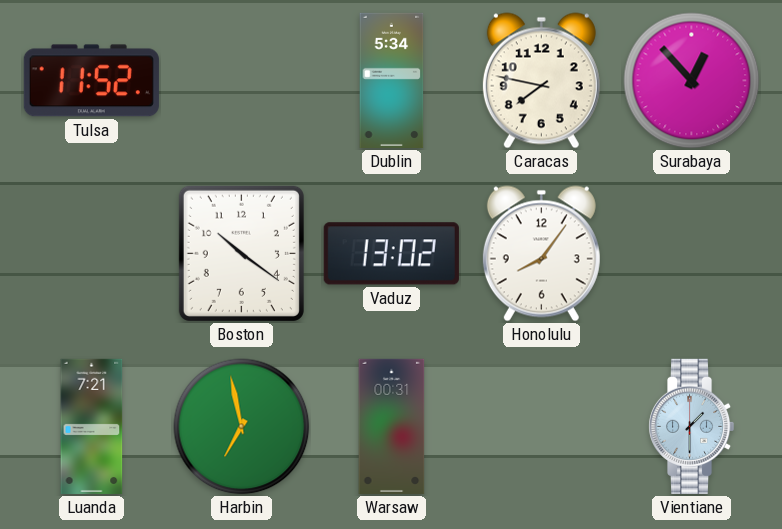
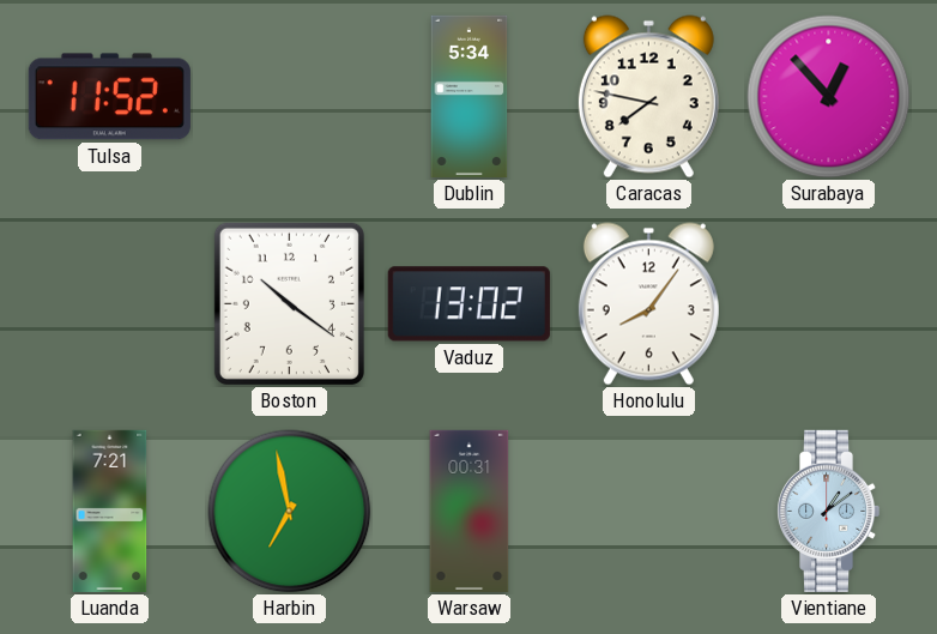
Vientiane: 1:30 -> 1:09
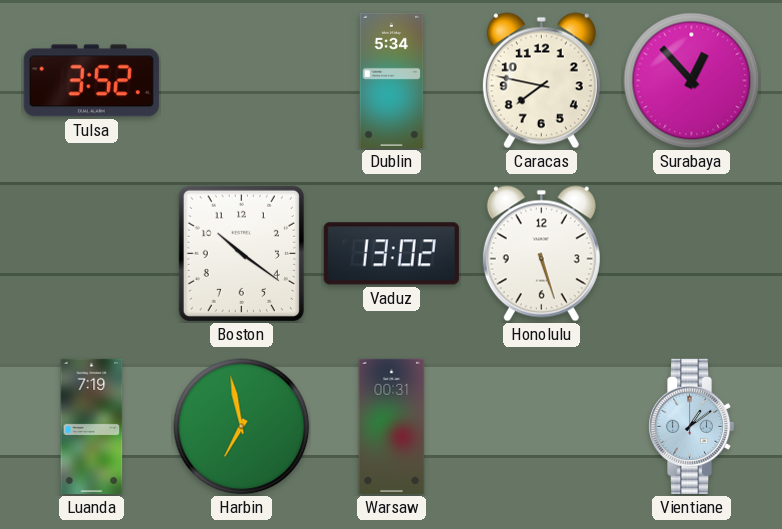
Tulsa: 11:52 -> 3:52
Honolulu: 8:06 -> 5:27
Luanda: 7:21 -> 7:19
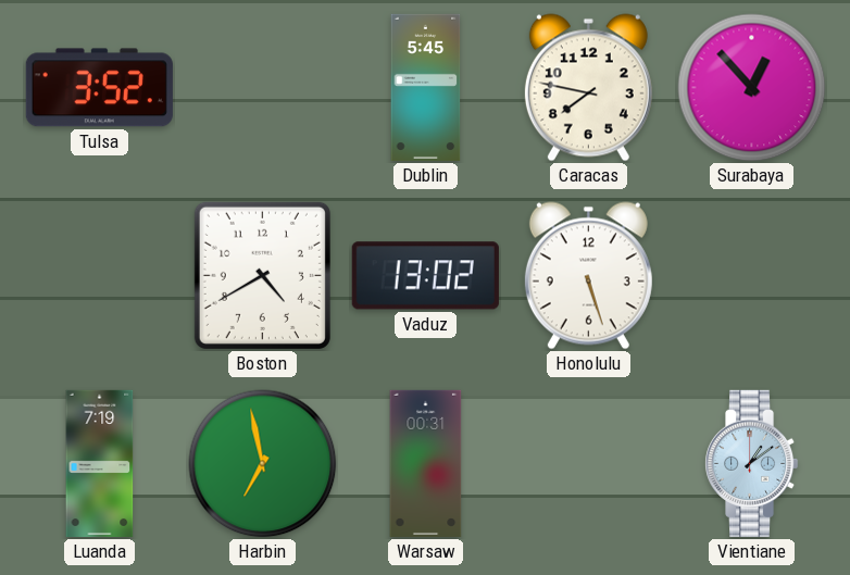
Dublin: 5:34 -> 5:45
Boston: 10:21 -> 4:40
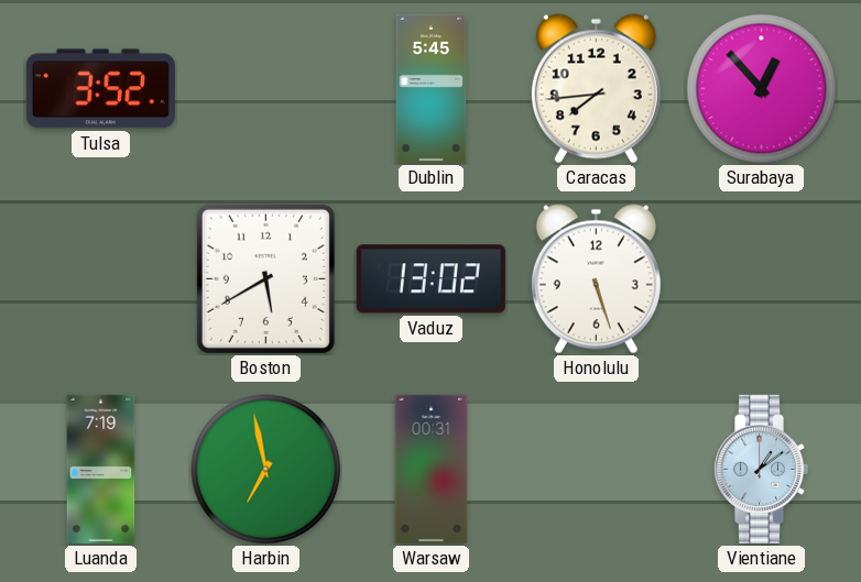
Caracas: 7:47 -> 7:44
Boston: 4:40 -> 5:40
